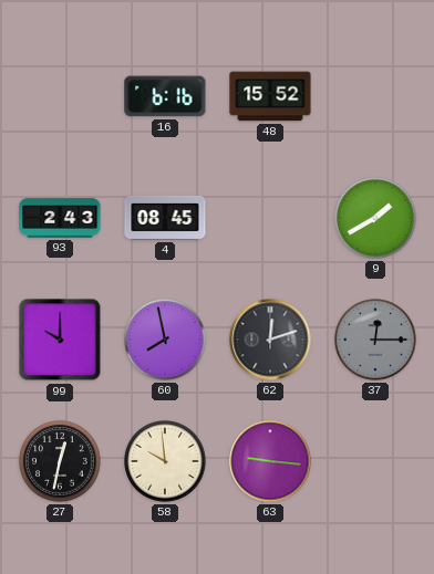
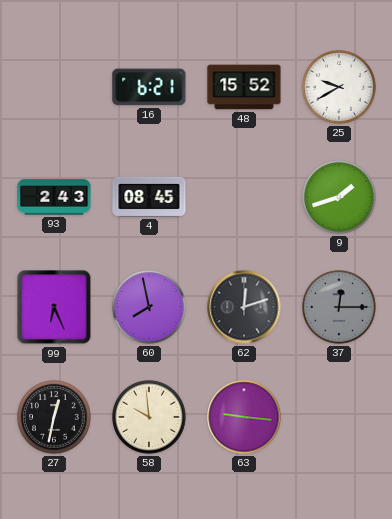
16: 6:16 -> 6:21
25: none -> 9:40
9: 1:40 -> 1:42
99: 10:00 -> 6:26
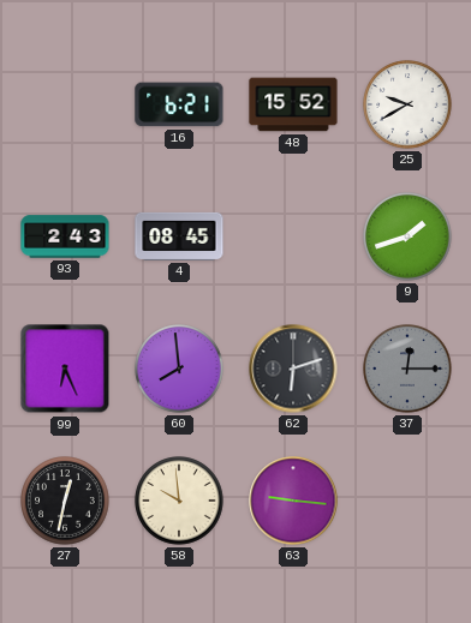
60: 7:58 -> 7:59
62: 12:12 -> 6:12
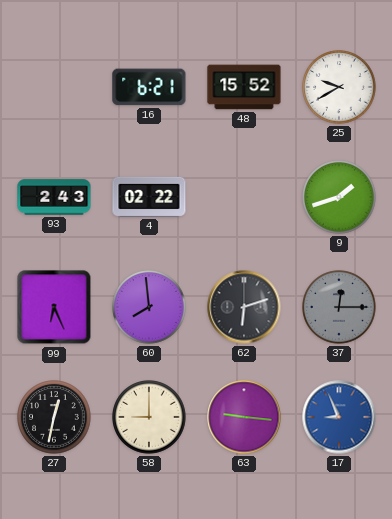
4: 08:45 -> 02:22
58: 9:59 -> 9:00
17: none -> 8:56
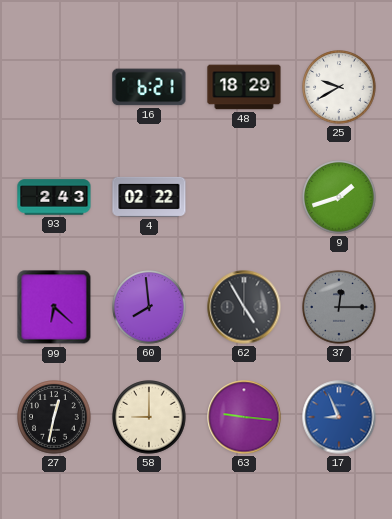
48: 15:52 -> 18:29
99: 6:26 -> 6:22
62: 6:12 -> 4:55
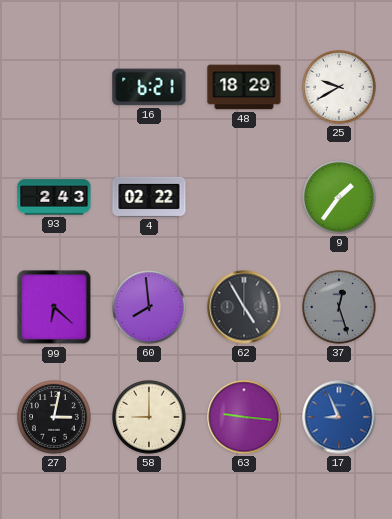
9: 1:42 -> 1:36
37: 12:15 -> 12:27
27: 12:32 -> 3:02
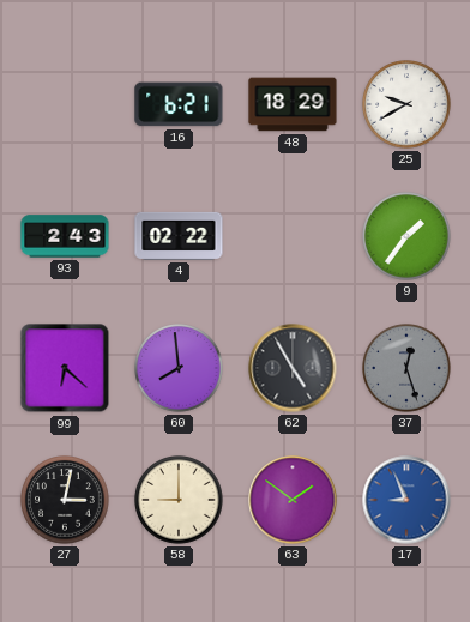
63: 9:16 -> 1:51
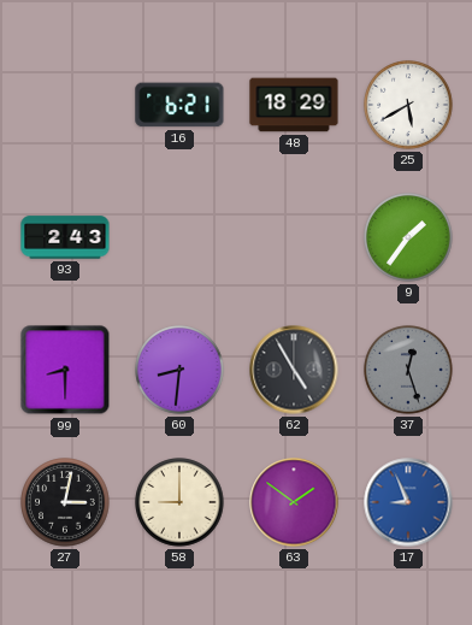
25: 9:40 -> 5:40
4: 02:22 -> none
99: 6:22 -> 8:30
60: 7:59 -> 8:31
